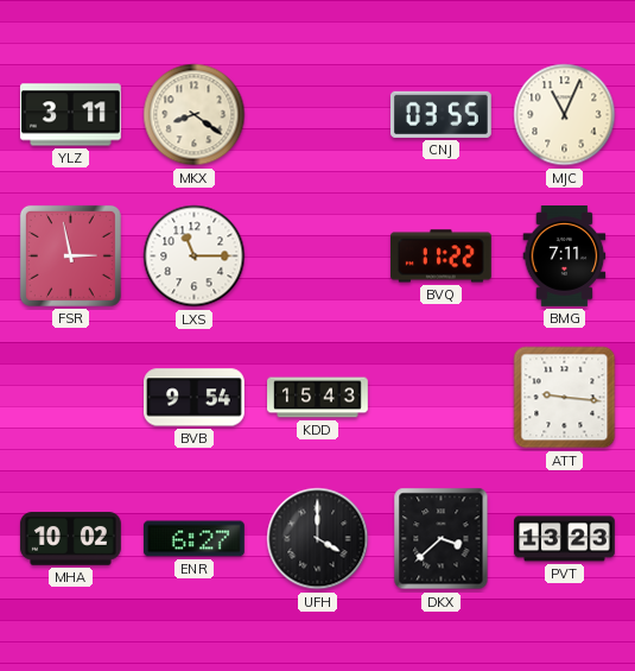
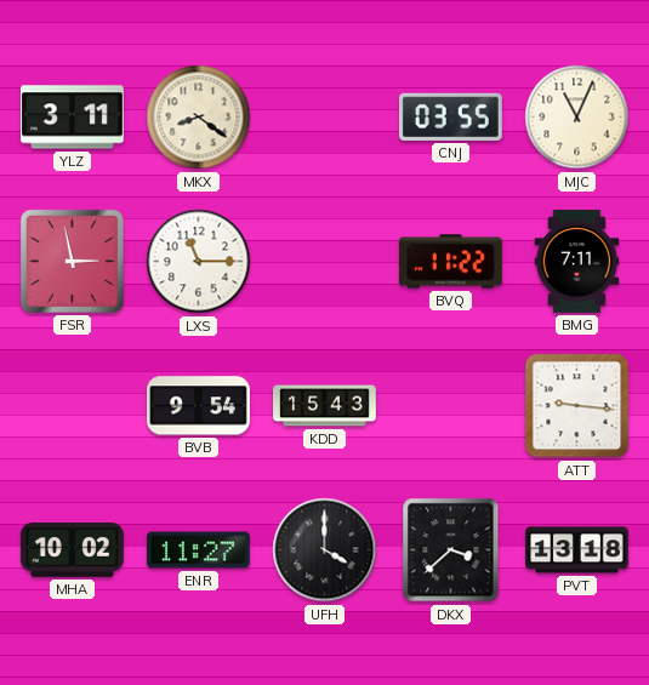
ENR: 6:27 -> 11:27
PVT: 13:23 -> 13:18
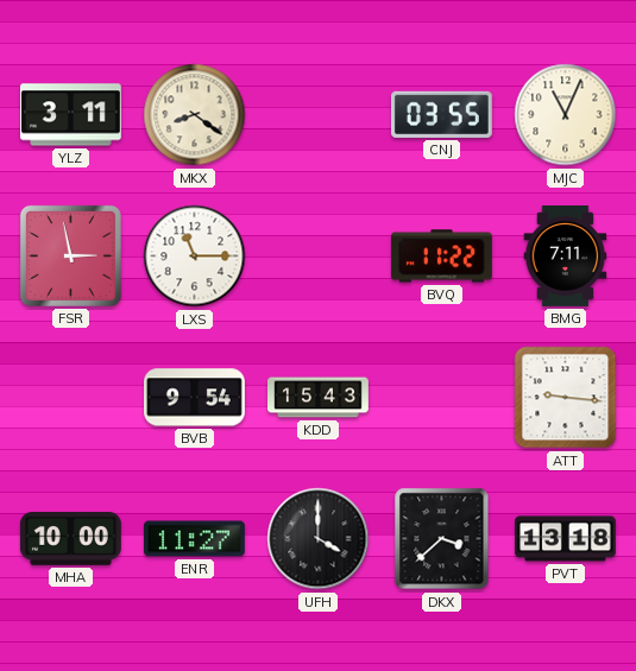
MHA: 10:02 -> 10:00
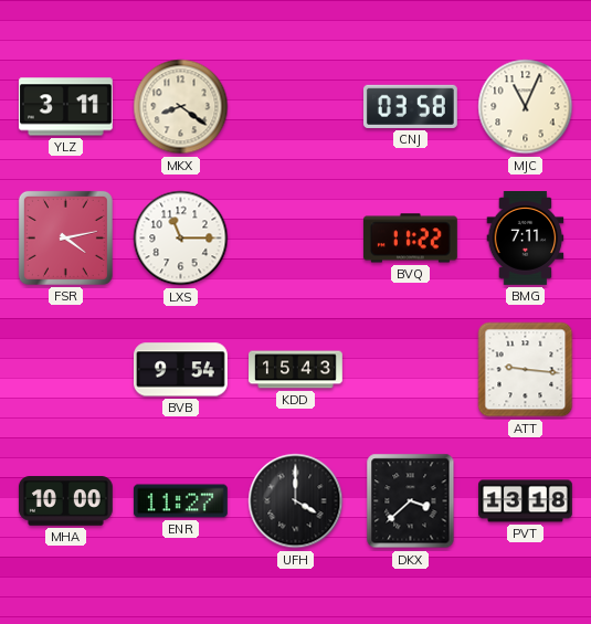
CNJ: 03:55 -> 03:58
FSR: 2:58 -> 4:13
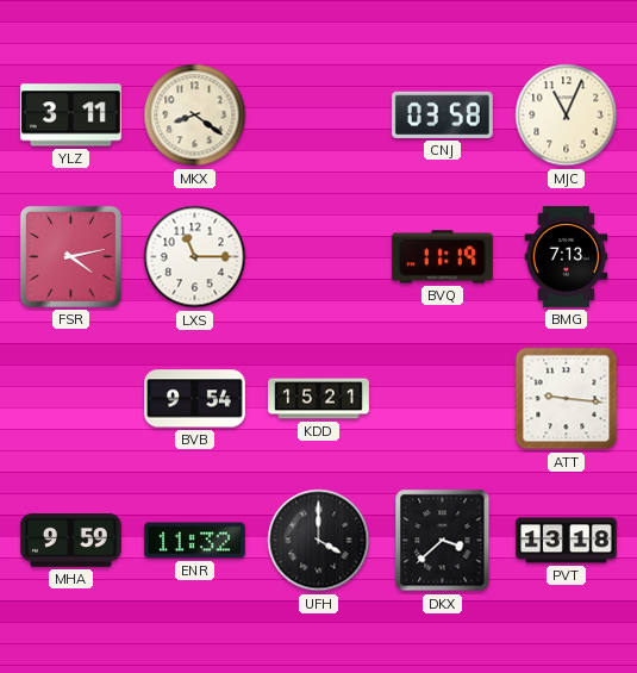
BVQ: 11:22 -> 11:19
BMG: 7:11 -> 7:13
KDD: 15:43 -> 15:21
MHA: 10:00 -> 9:59
ENR: 11:27 -> 11:32
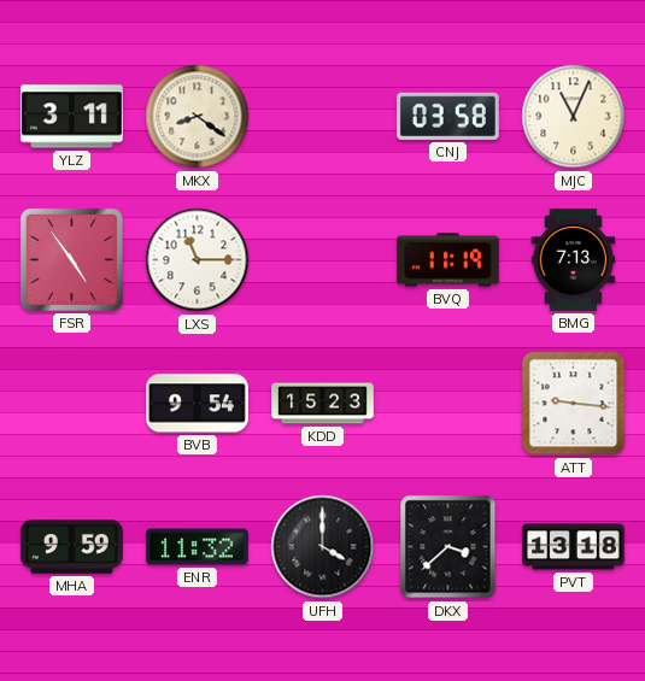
FSR: 4:13 -> 4:54
KDD: 15:21 -> 15:23
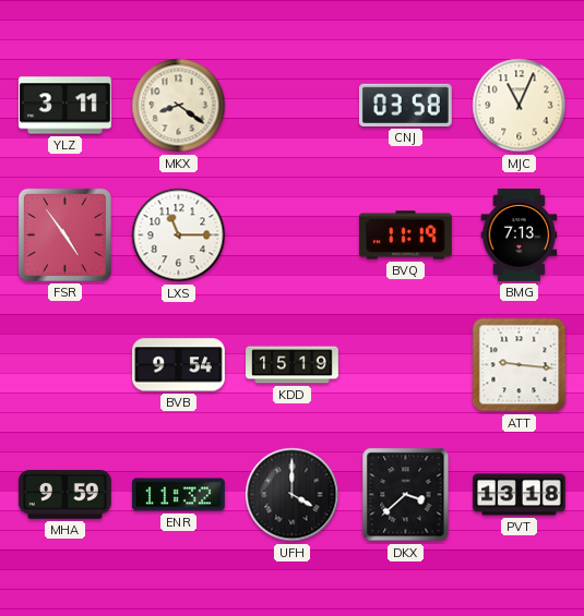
KDD: 15:23 -> 15:19
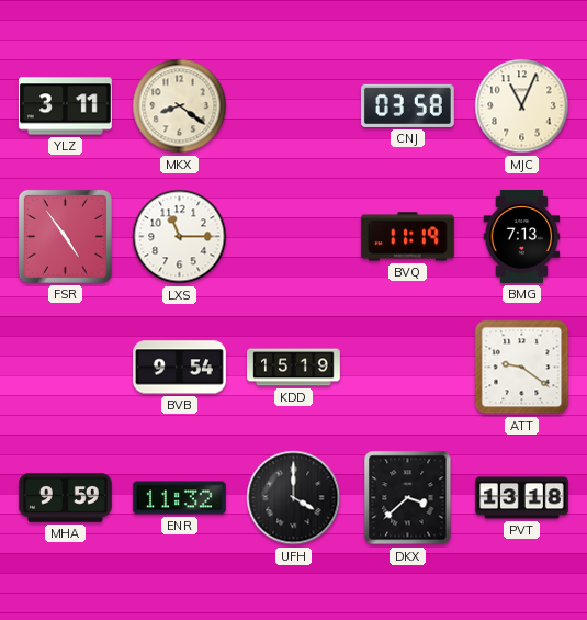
ATT: 9:16 -> 9:21
